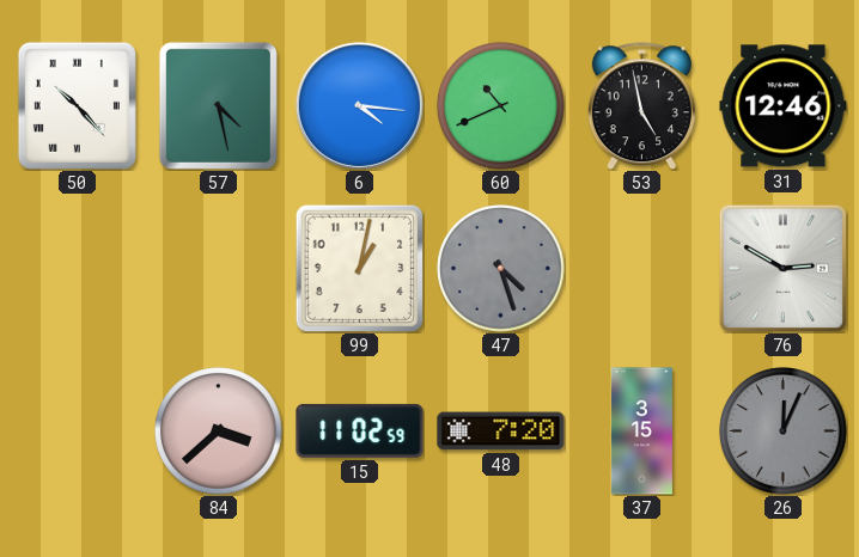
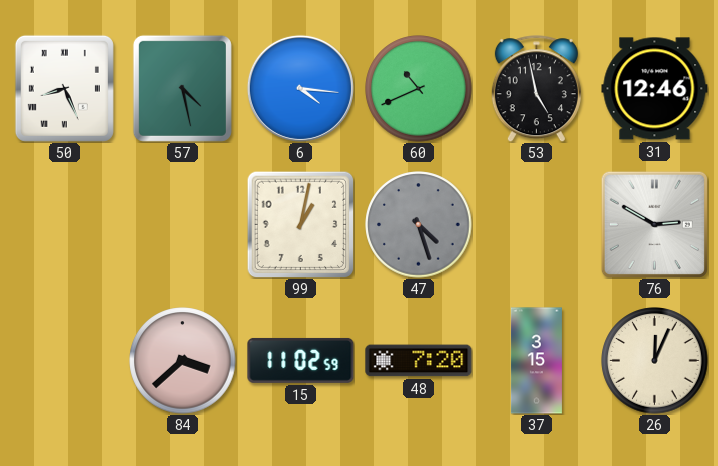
50: 10:23 -> 8:26
26 dial: grey -> cream
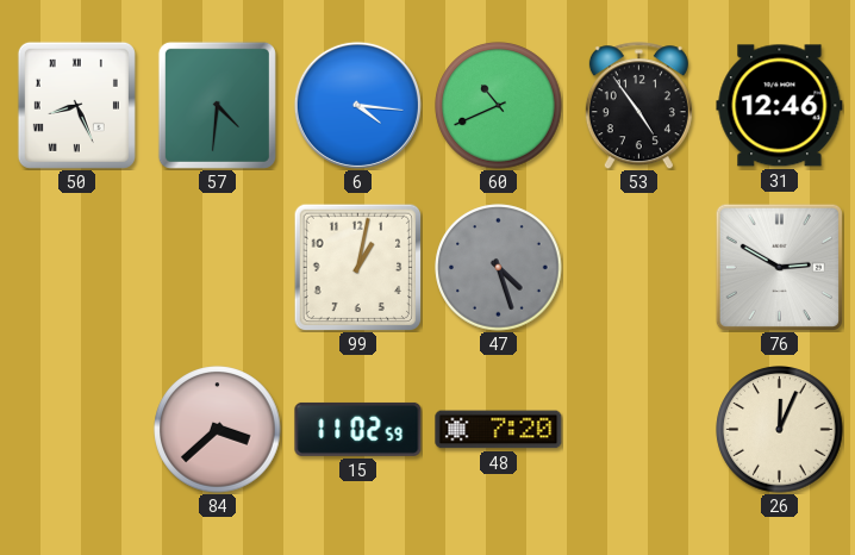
57: 4:28 -> 4:31
53: 4:58 -> 4:54
37: 3:15 -> none
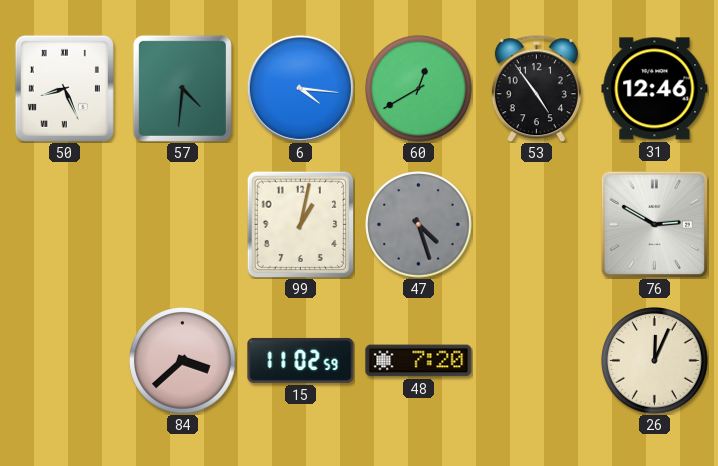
60: 10:41 -> 12:40
